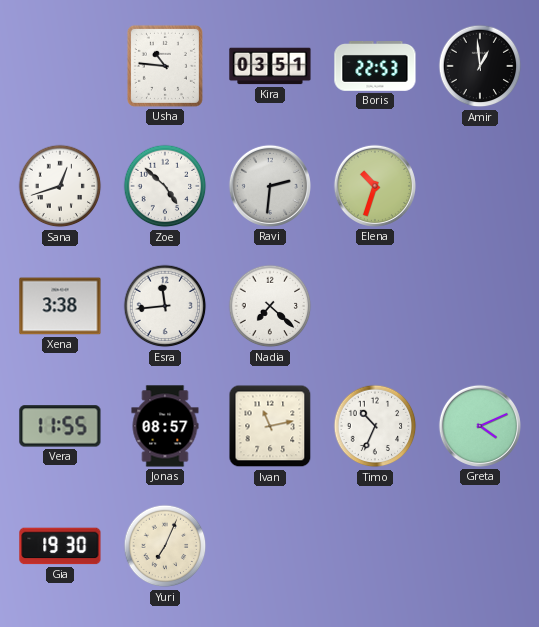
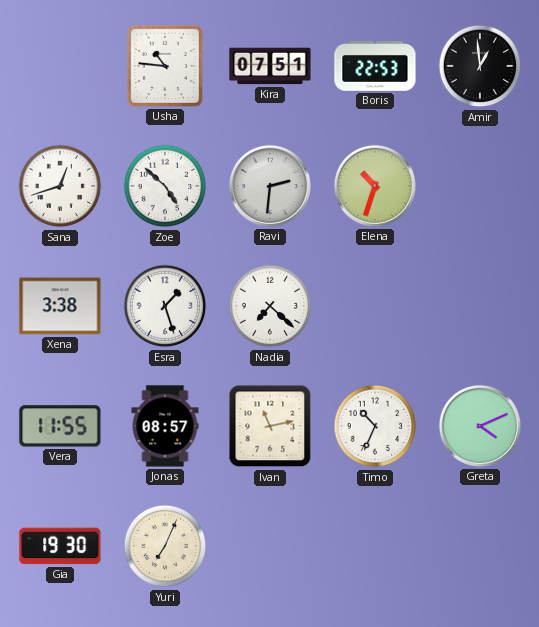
Kira: 03:51 -> 07:51
Esra: 11:44 -> 1:27
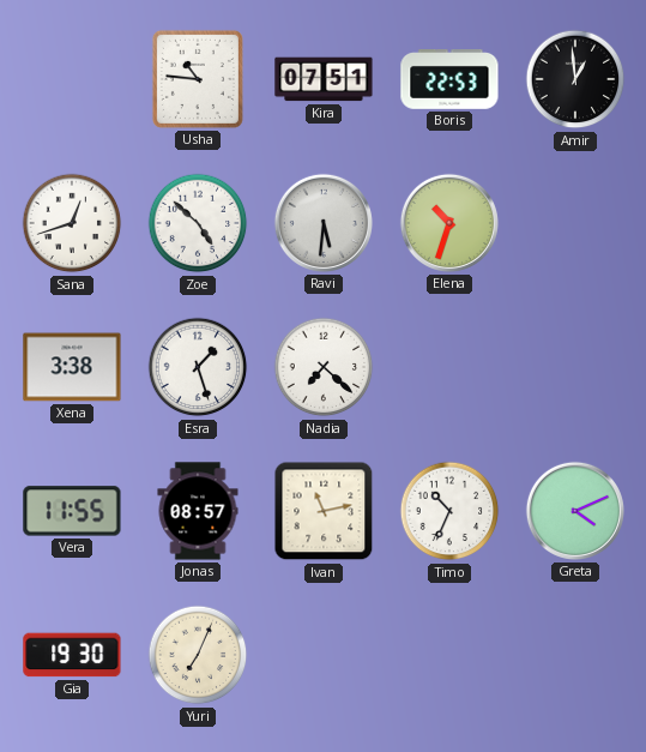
Ravi: 2:31 -> 5:31
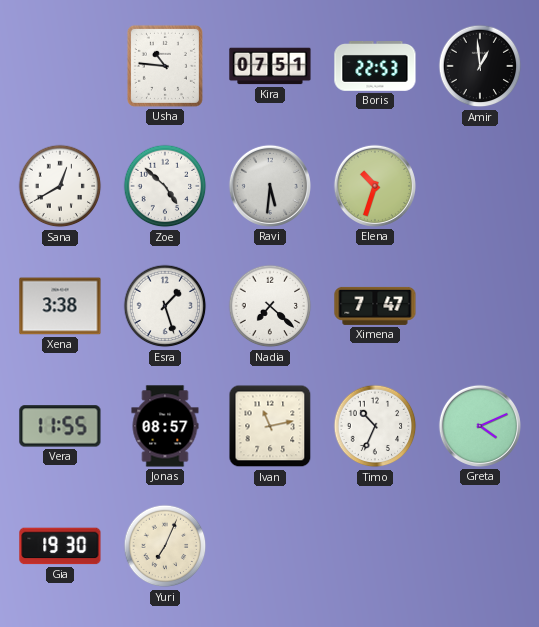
Sana: 12:42 -> 12:40
Ximena: none -> 7:47
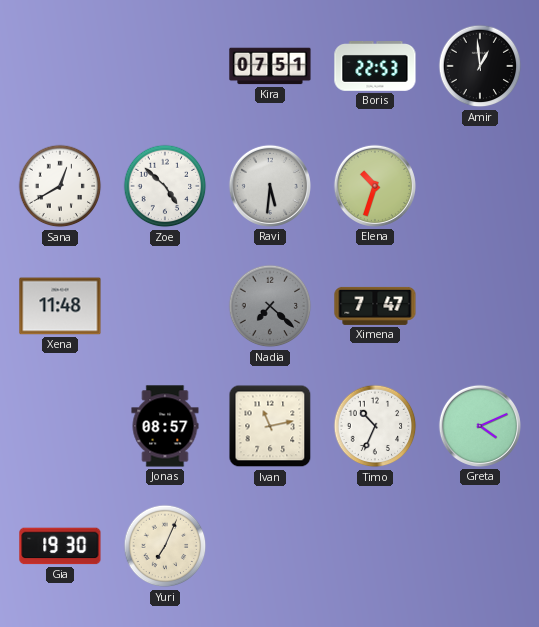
Usha: 10:46 -> none
Xena: 3:38 -> 11:48
Esra: 1:27 -> none
Nadia dial: white -> grey
Vera: 11:55 -> none
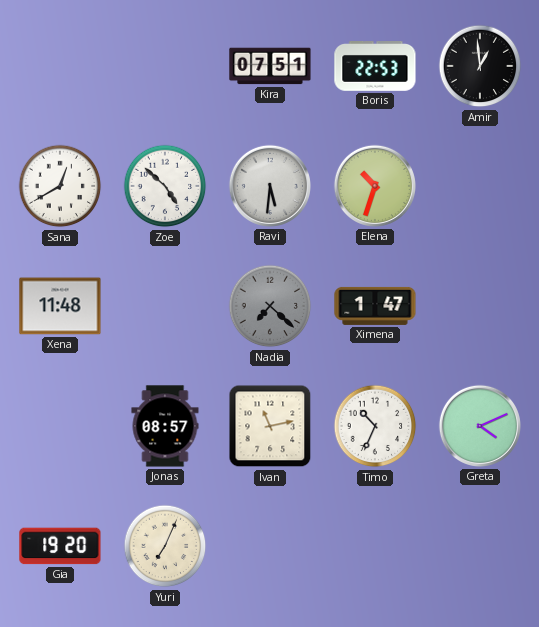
Ximena: 7:47 -> 1:47
Gia: 19:30 -> 19:20
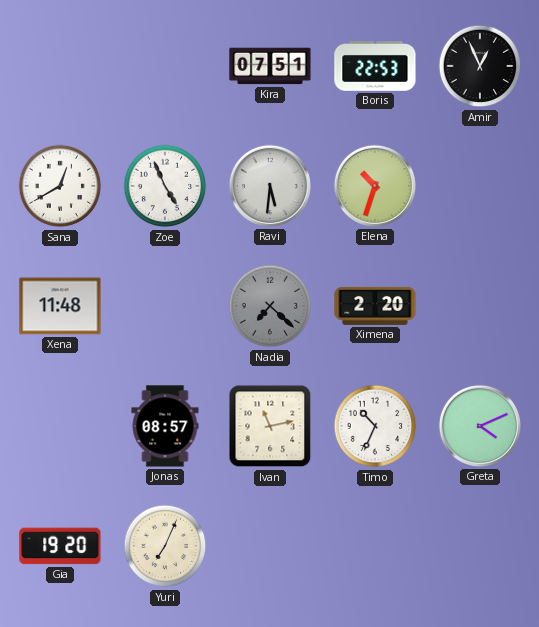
Amir: 12:59 -> 12:56
Zoe: 4:52 -> 4:56
Ximena: 1:47 -> 2:20
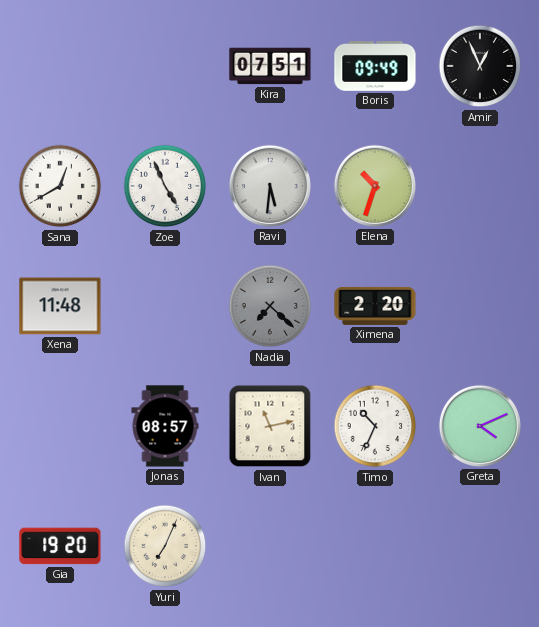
Boris: 22:53 -> 09:49
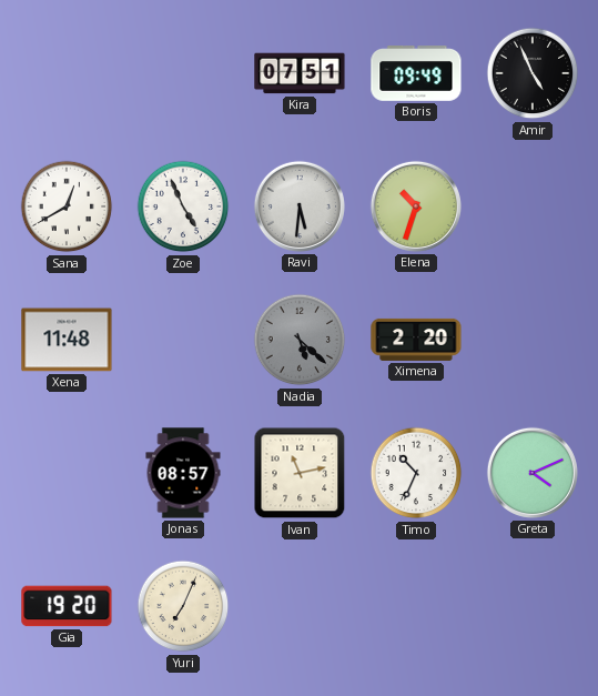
Amir: 12:56 -> 4:56
Nadia: 7:22 -> 5:22
